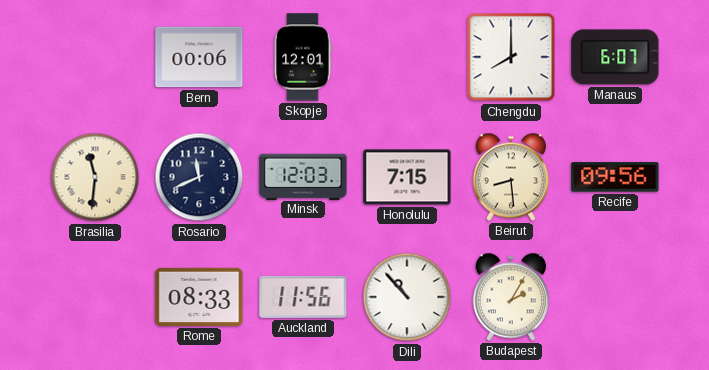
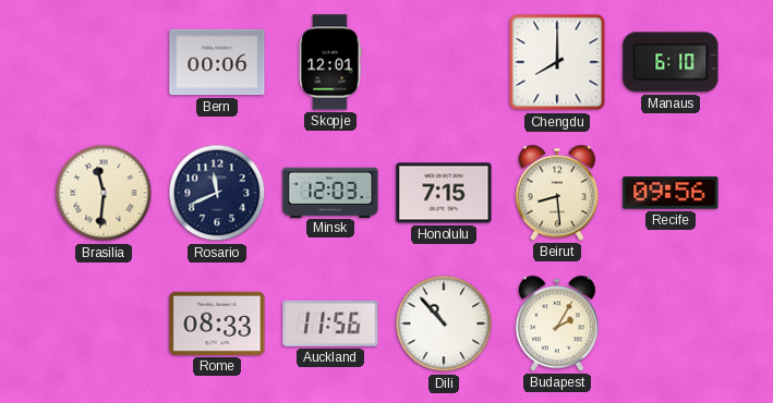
Manaus: 6:07 -> 6:10
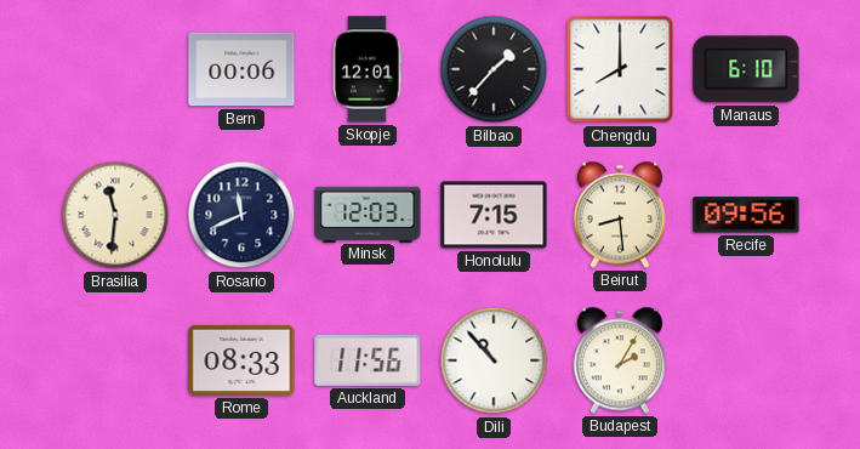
Bilbao: none -> 1:37
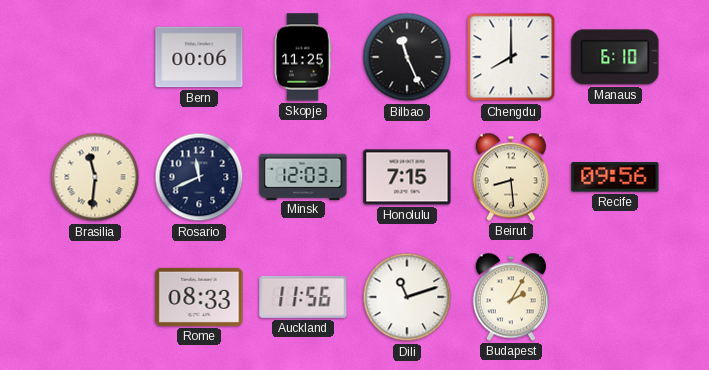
Skopje: 12:01 -> 11:25
Bilbao: 1:37 -> 11:26
Dili: 10:53 -> 11:12
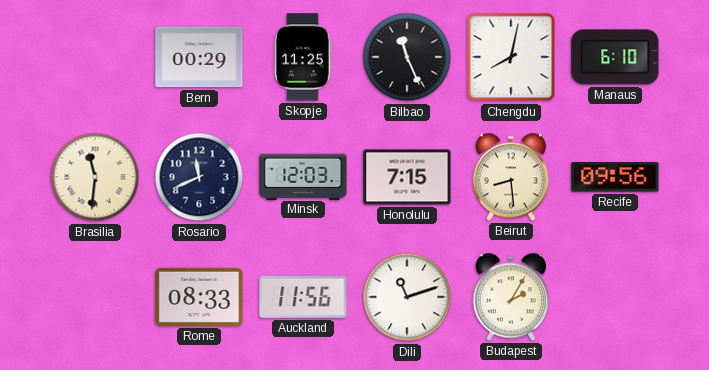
Bern: 00:06 -> 00:29
Chengdu: 8:00 -> 8:02
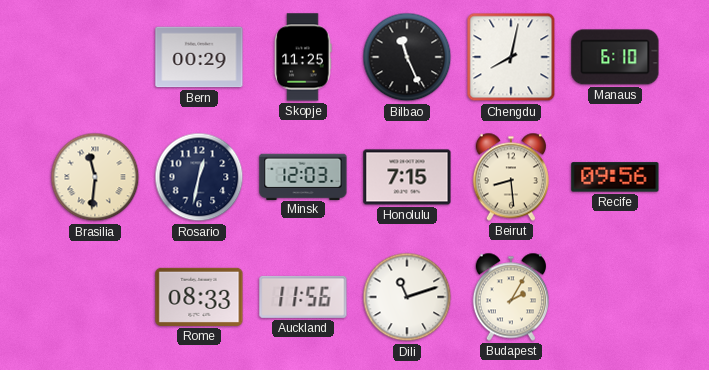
Rosario: 11:41 -> 12:32
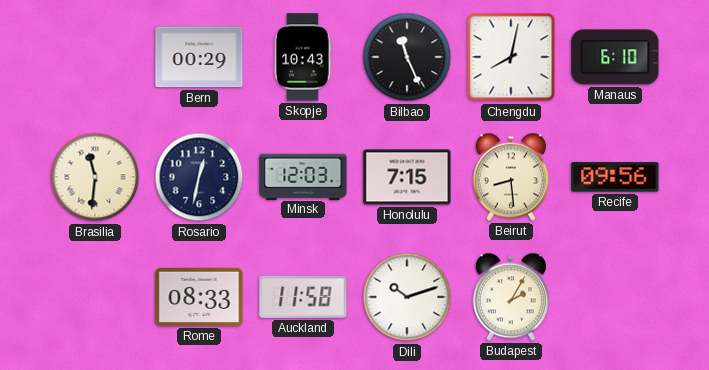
Skopje: 11:25 -> 10:43
Auckland: 11:56 -> 11:58
Dili: 11:12 -> 10:12
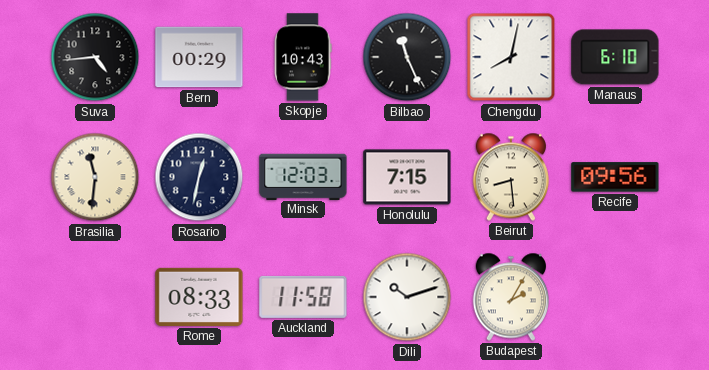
Suva: none -> 4:44
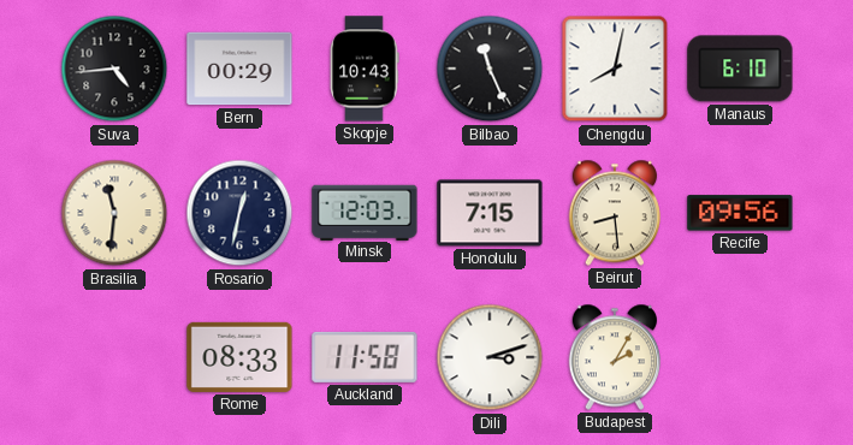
Dili: 10:12 -> 3:12
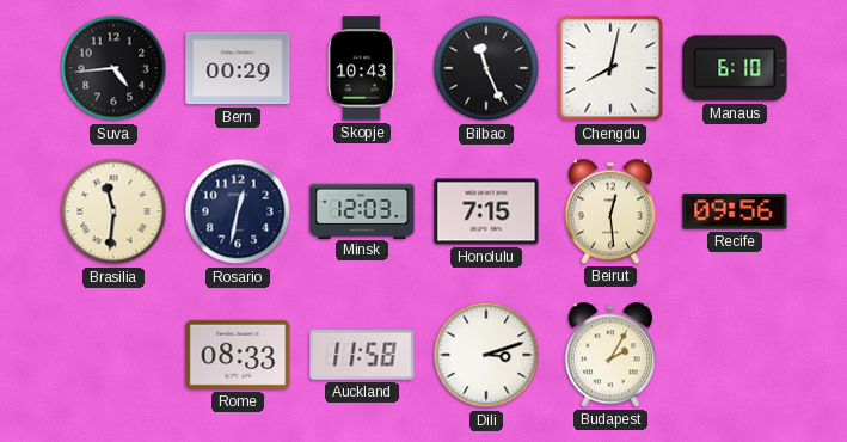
Beirut: 8:29 -> 12:29
